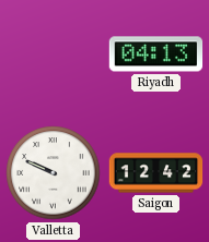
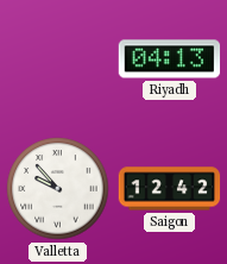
Valletta: 9:49 -> 9:53
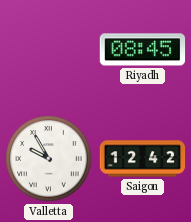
Riyadh: 04:13 -> 08:45
Valletta: 9:53 -> 9:55
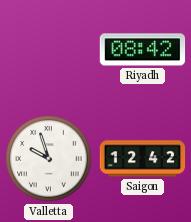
Riyadh: 08:45 -> 08:42
Valletta: 9:55 -> 9:57
